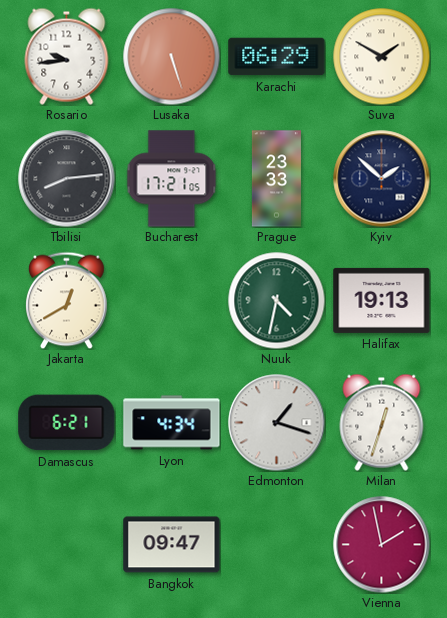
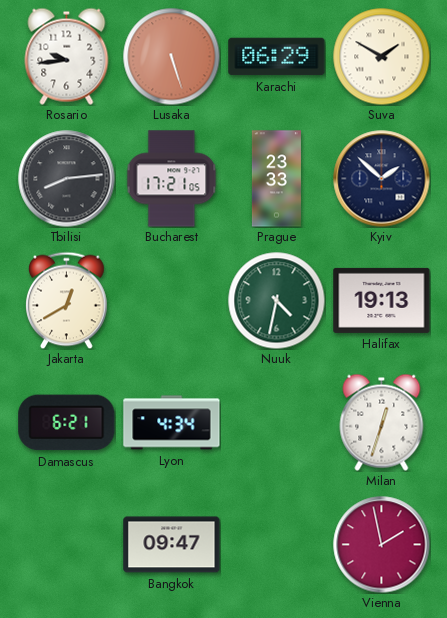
Edmonton: 1:18 -> none
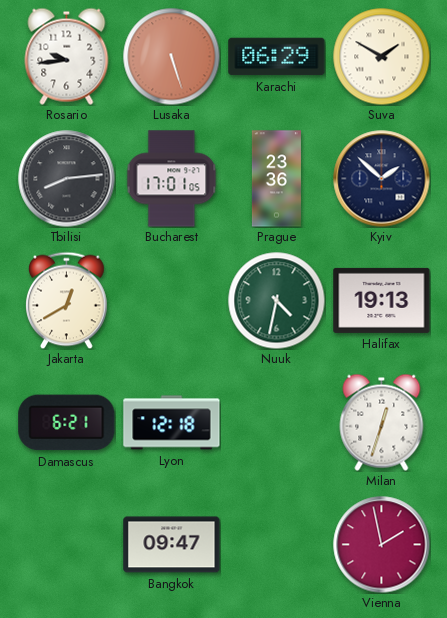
Bucharest: 17:21 -> 17:01
Prague: 23:33 -> 23:36
Lyon: 4:34 -> 12:18
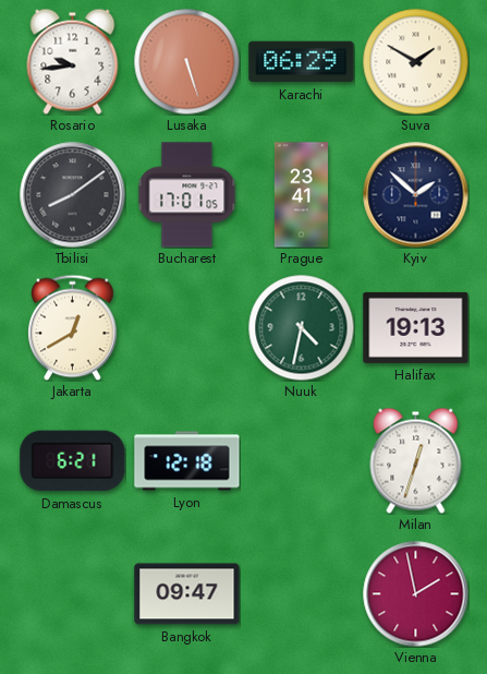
Tbilisi: 8:14 -> 8:09
Prague: 23:36 -> 23:41
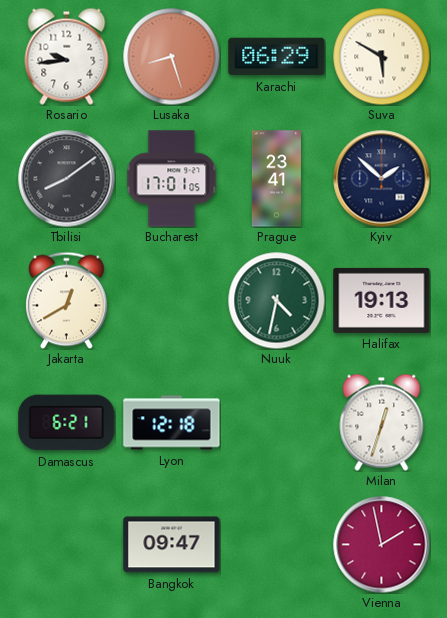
Lusaka: 5:27 -> 8:27
Suva: 1:50 -> 5:50
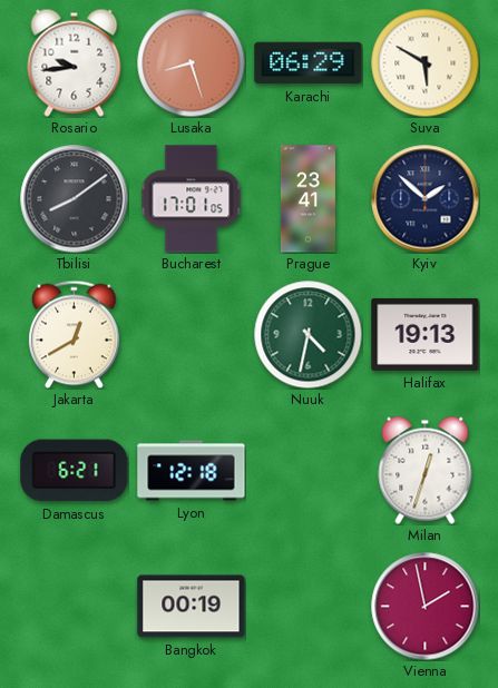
Bangkok: 09:47 -> 00:19
